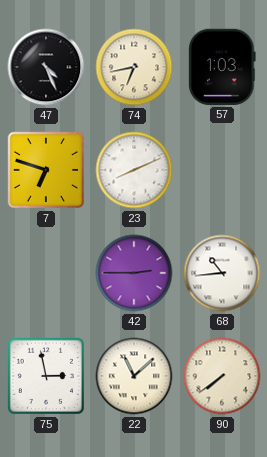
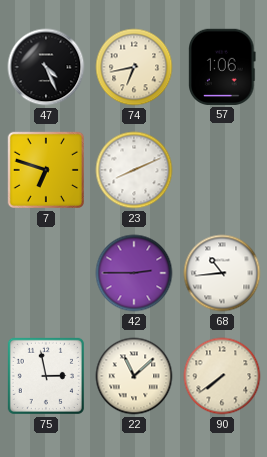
57: 1:03 -> 1:06
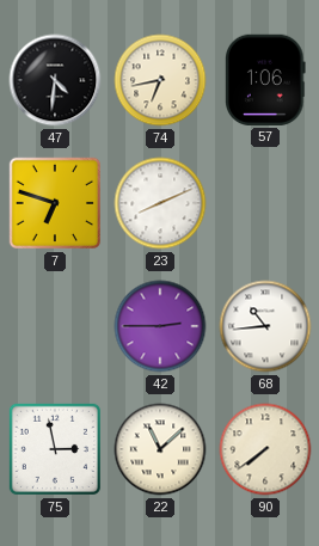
47: 4:26 -> 4:31
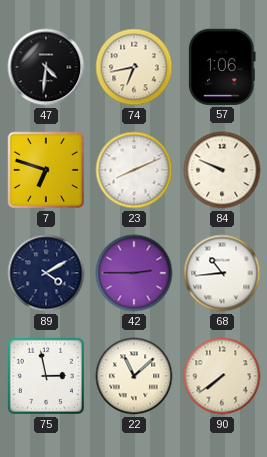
84: none -> 9:49
89: none -> 4:10
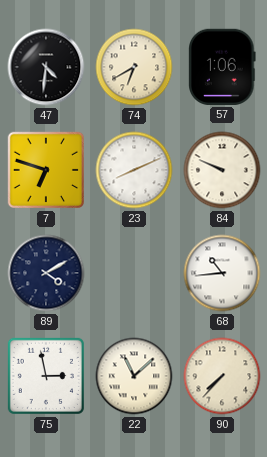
74: 6:43 -> 6:40
42: 2:45 -> none
90: 7:39 -> 7:37
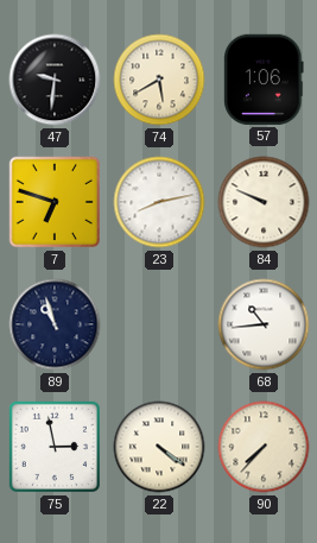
47: 4:31 -> 9:31
74: 6:40 -> 5:40
23: 8:11 -> 8:13
89: 4:10 -> 10:57
22: 11:08 -> 4:21
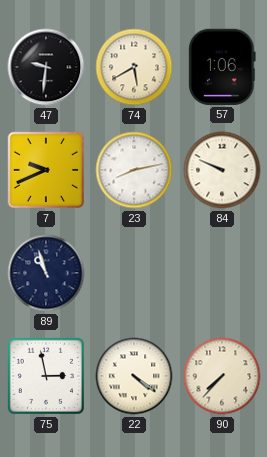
7: 6:48 -> 9:41
68: 10:44 -> none
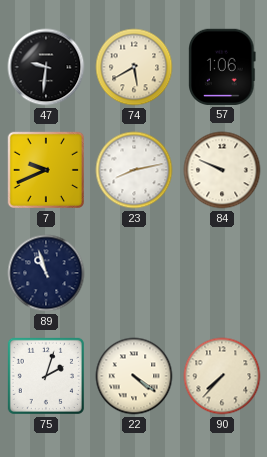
75: 2:58 -> 2:03
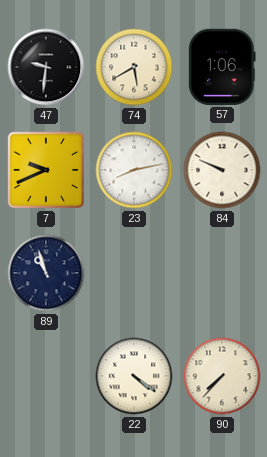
75: 2:03 -> none
